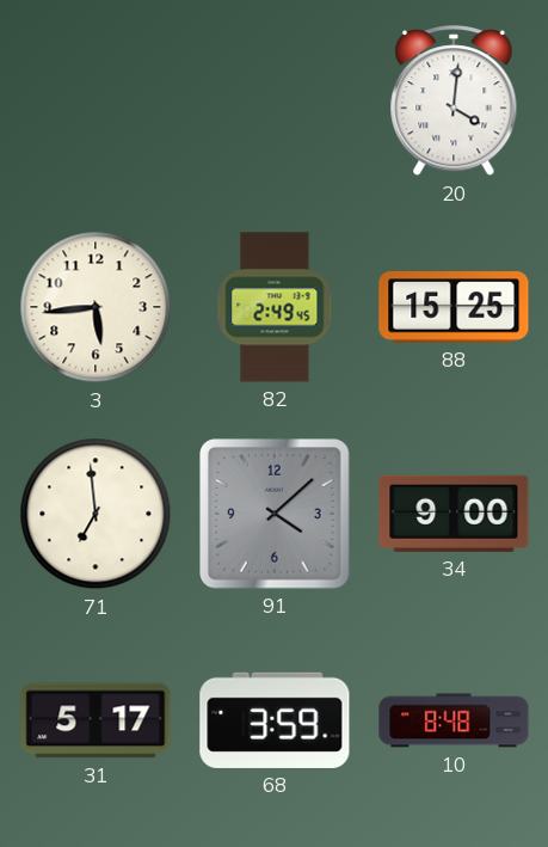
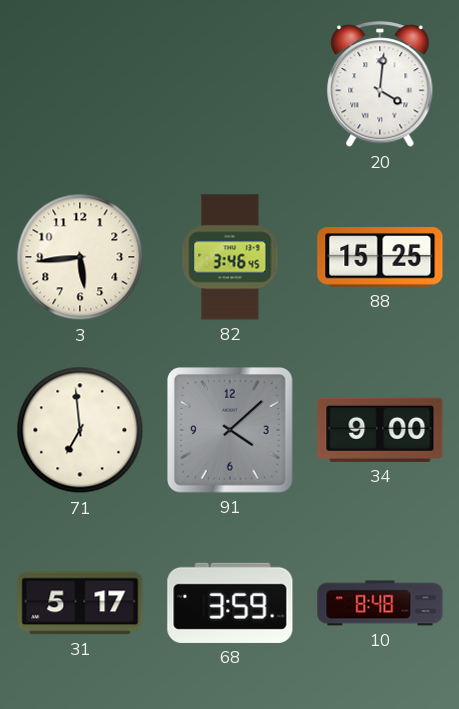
82: 2:49 -> 3:46
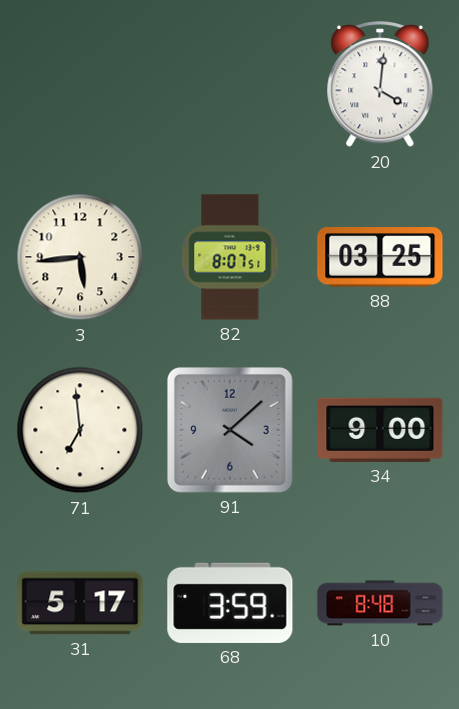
82: 3:46 -> 8:07
88: 15:25 -> 03:25
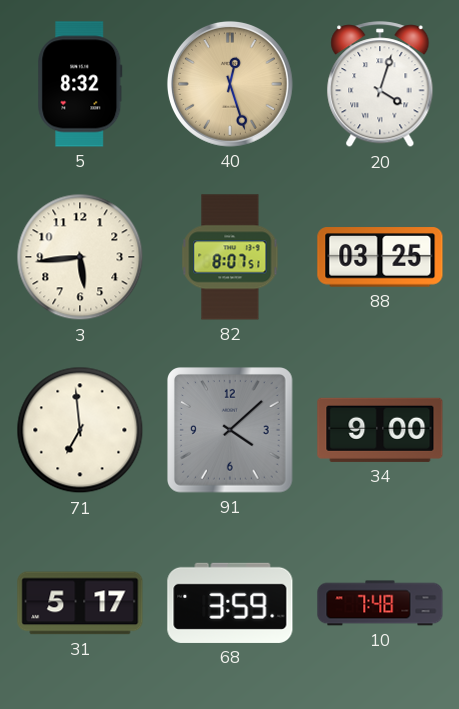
5: none -> 8:32
40: none -> 12:27
20: 4:01 -> 4:03
10: 8:48 -> 7:48
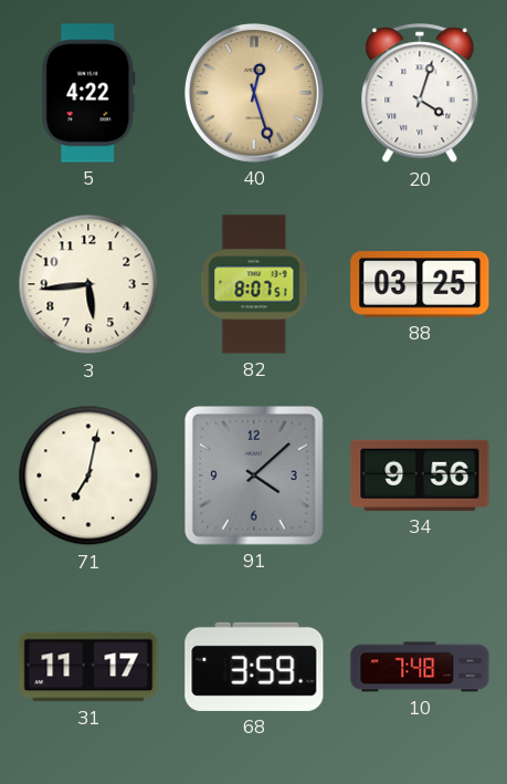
5: 8:32 -> 4:22
71: 6:59 -> 7:02
34: 9:00 -> 9:56
31: 5:17 -> 11:17
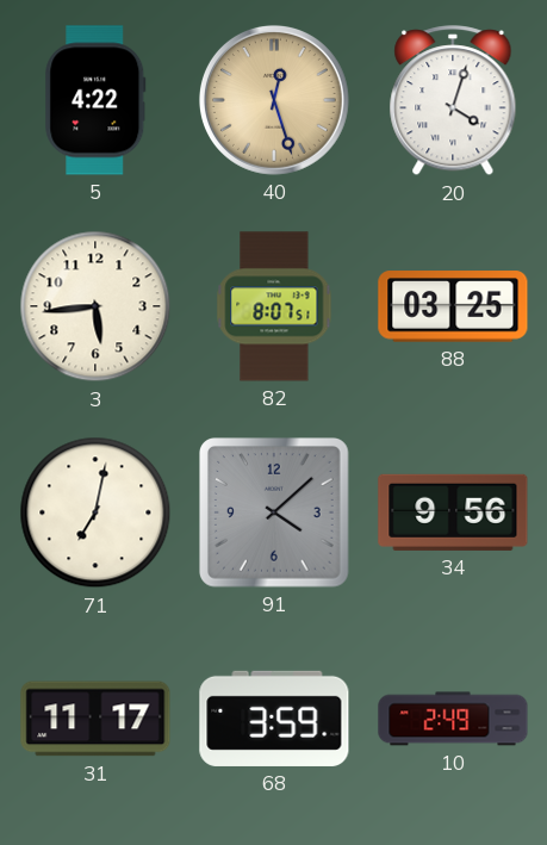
10: 7:48 -> 2:49
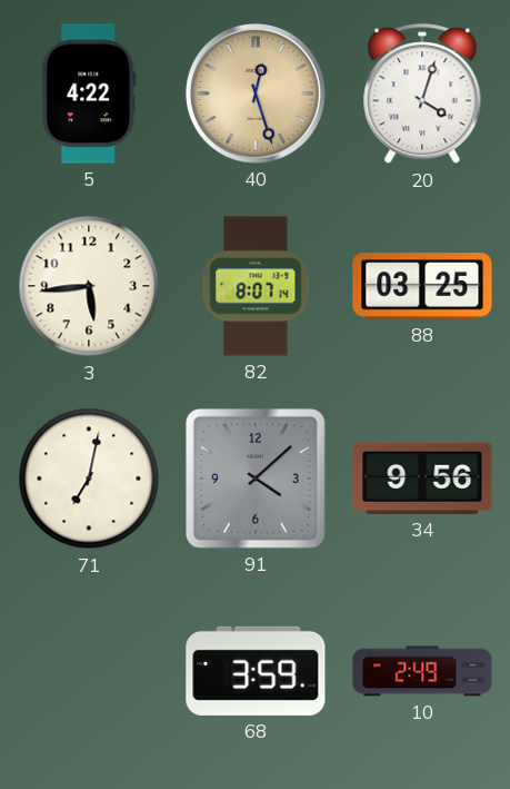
82: 8:07:51 -> 8:07:14
31: 11:17 -> none
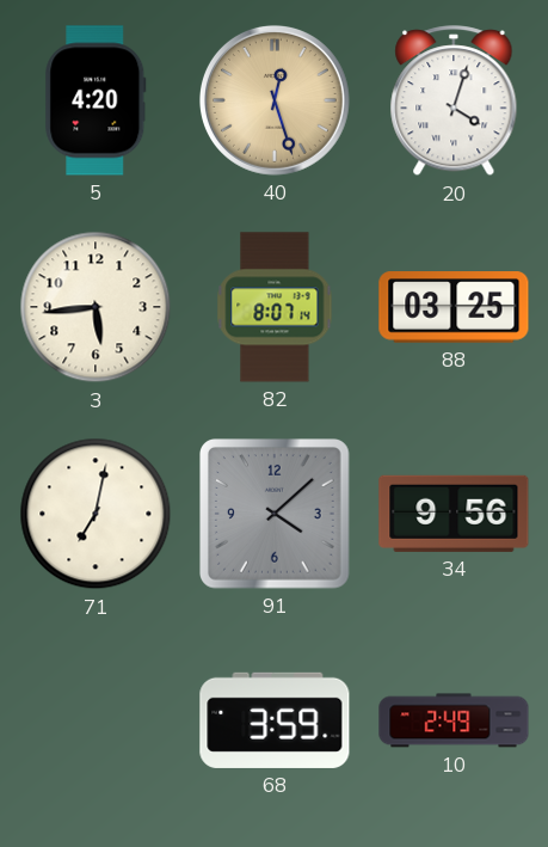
5: 4:22 -> 4:20
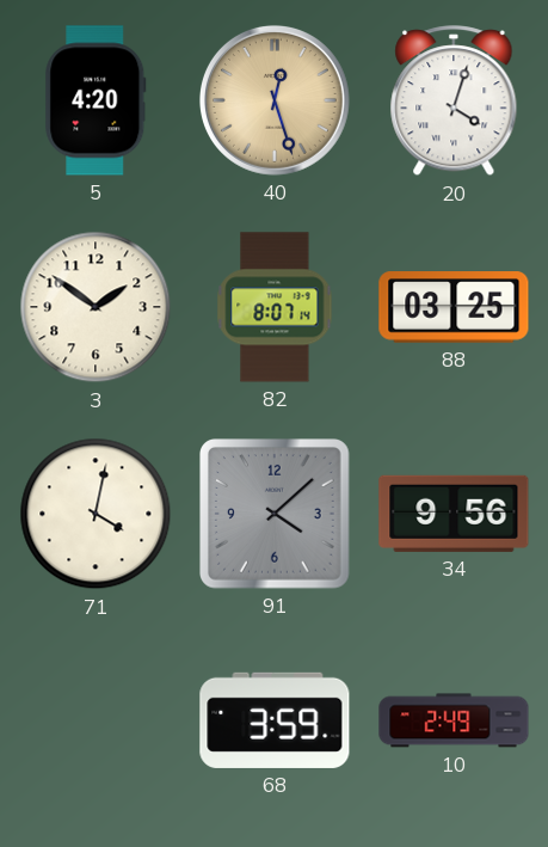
3: 5:44 -> 1:51
71: 7:02 -> 4:02
